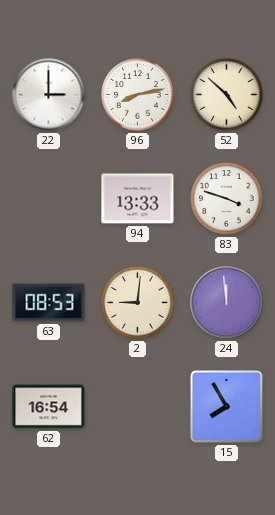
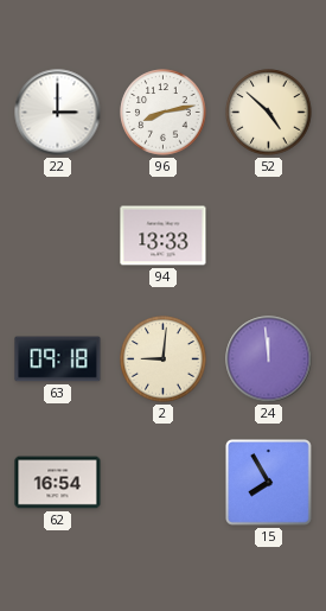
83: 3:48 -> none
63: 08:53 -> 09:18
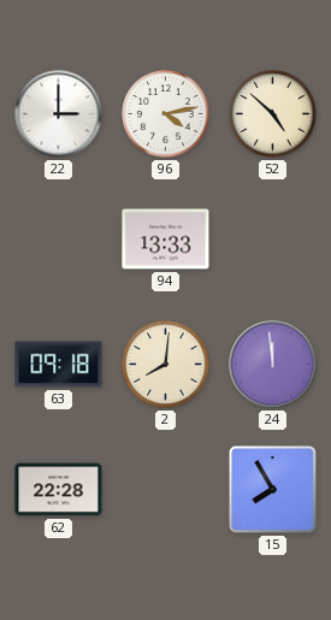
96: 8:13 -> 4:13
2: 9:01 -> 8:01
62: 16:54 -> 22:28
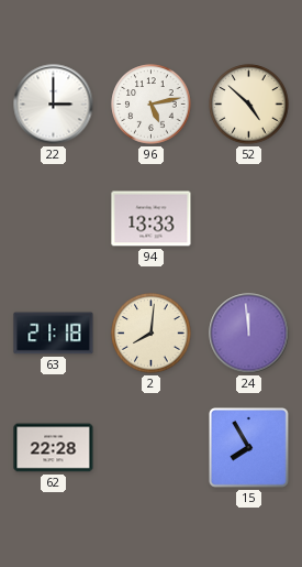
96: 4:13 -> 5:13
63: 09:18 -> 21:18
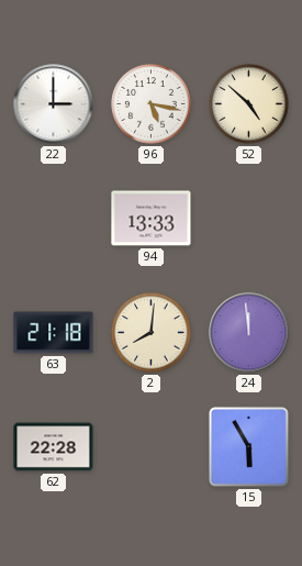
96: 5:13 -> 5:17
15: 7:55 -> 5:55
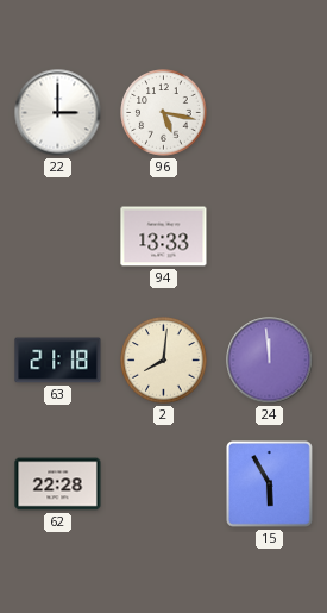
52: 4:52 -> none
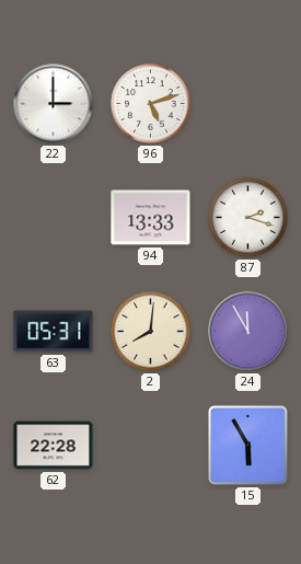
96: 5:17 -> 5:12
87: none -> 2:18
63: 21:18 -> 05:31
24: 11:59 -> 11:55
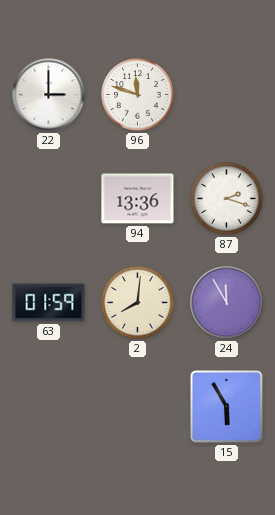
96: 5:12 -> 11:48
94: 13:33 -> 13:36
63: 05:31 -> 01:59
62: 22:28 -> none
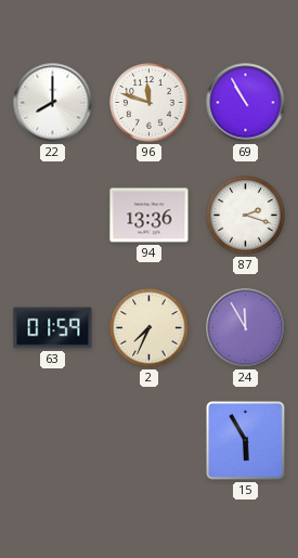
22: 3:00 -> 8:00
69: none -> 10:55
2: 8:01 -> 7:34
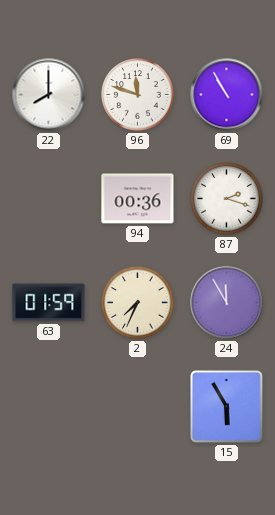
94: 13:36 -> 00:36
